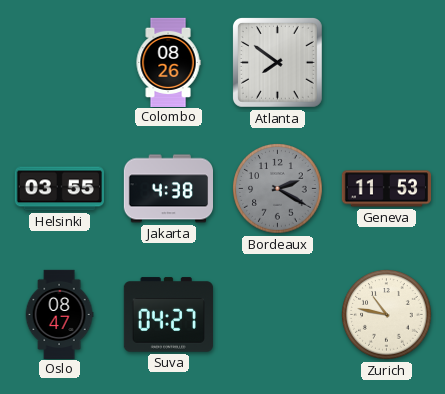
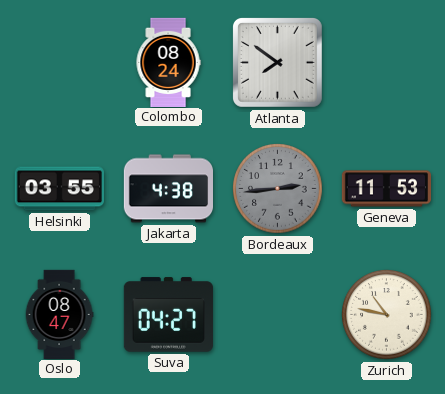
Colombo: 08:26 -> 08:24
Bordeaux: 2:20 -> 2:44
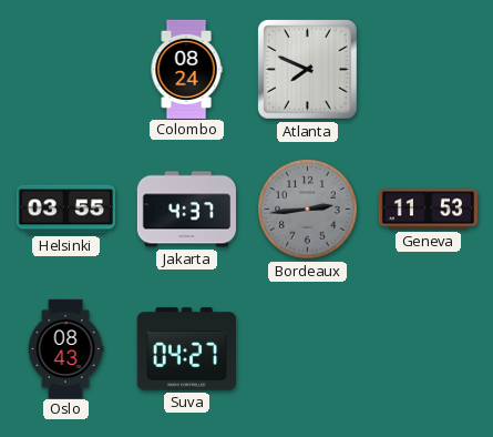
Atlanta: 7:51 -> 7:49
Jakarta: 4:38 -> 4:37
Oslo: 08:47 -> 08:43
Zurich: 10:47 -> none
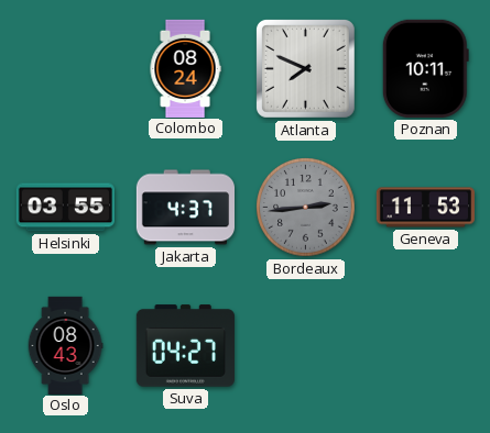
Poznan: none -> 10:11
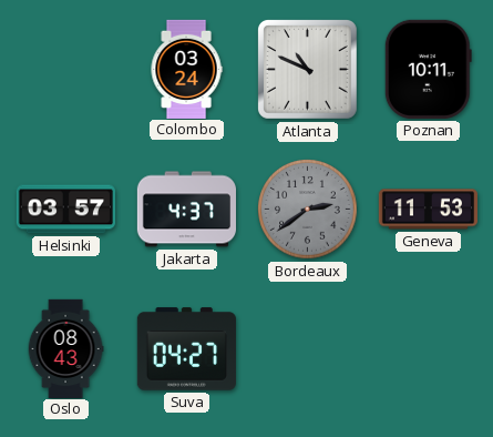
Colombo: 08:24 -> 03:24
Atlanta: 7:49 -> 10:49
Helsinki: 03:55 -> 03:57
Bordeaux: 2:44 -> 2:39
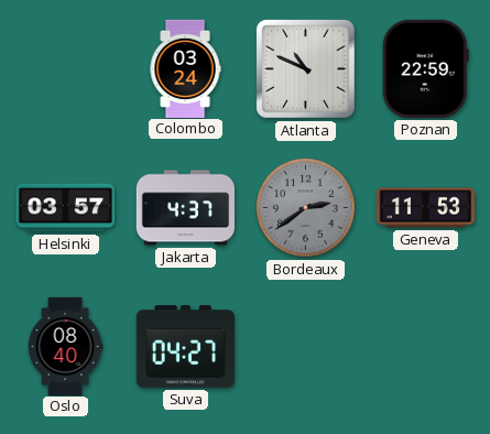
Poznan: 10:11 -> 22:59
Oslo: 08:43 -> 08:40
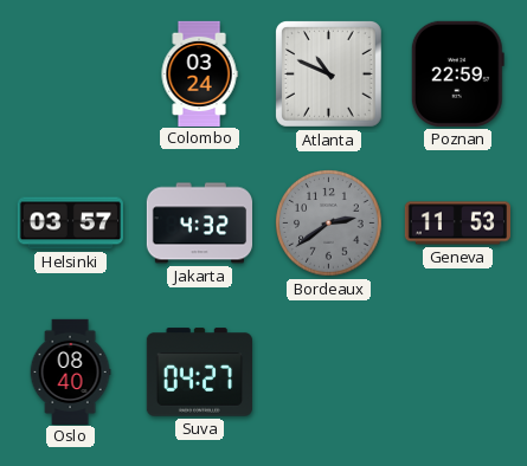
Jakarta: 4:37 -> 4:32
